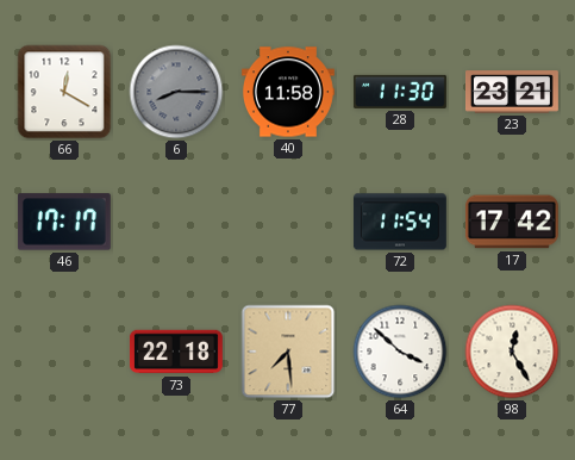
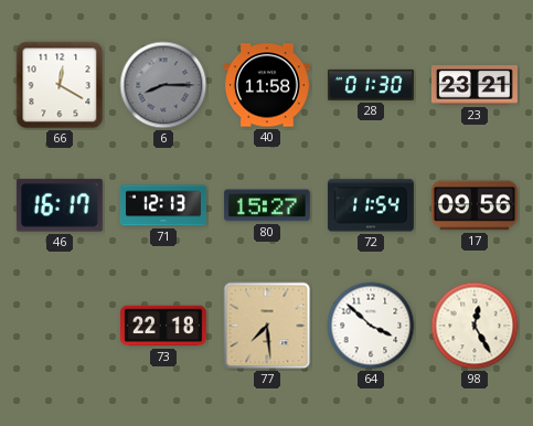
28: 11:30 -> 01:30
46: 17:17 -> 16:17
71: none -> 12:13
80: none -> 15:27
17: 17:42 -> 09:56
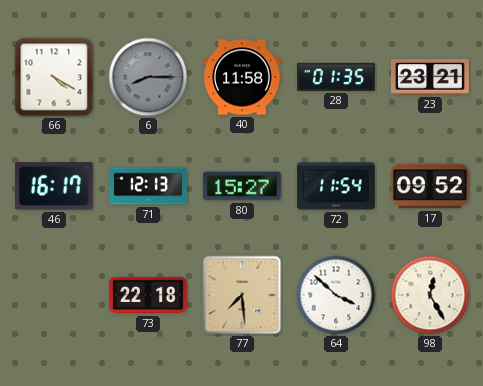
66: 12:20 -> 4:20
28: 01:30 -> 01:35
17: 09:56 -> 09:52
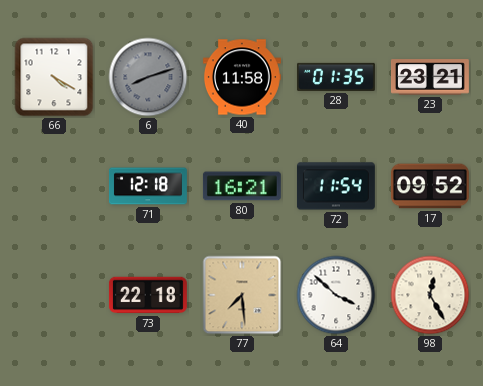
6: 8:15 -> 8:12
46: 16:17 -> none
71: 12:13 -> 12:18
80: 15:27 -> 16:21
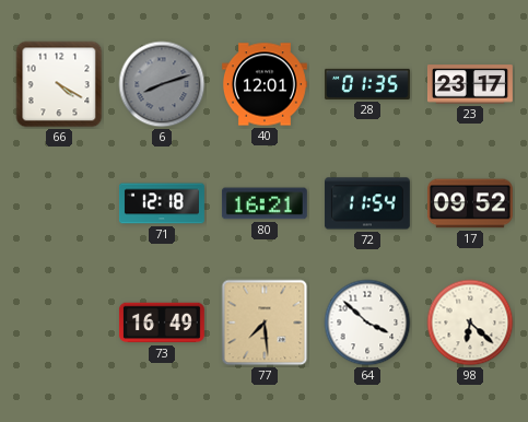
40: 11:58 -> 12:01
23: 23:21 -> 23:17
73: 22:18 -> 16:49
98: 12:25 -> 6:22
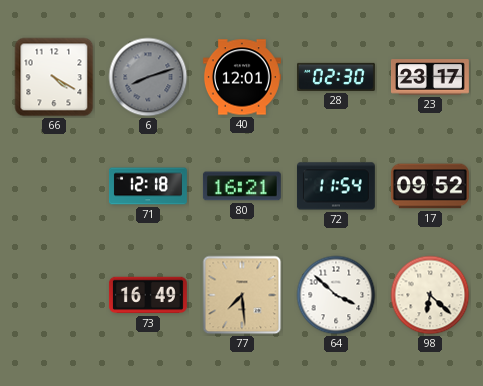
28: 01:35 -> 02:30
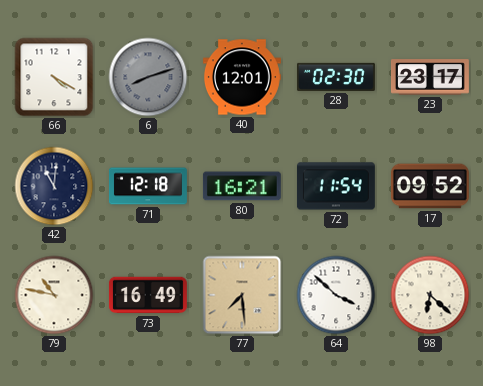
42: none -> 11:01
79: none -> 10:47
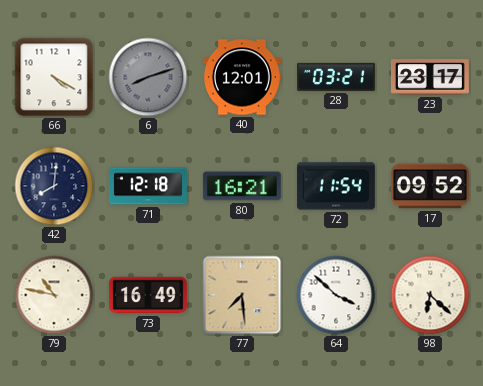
28: 02:30 -> 03:21
42: 11:01 -> 8:01
